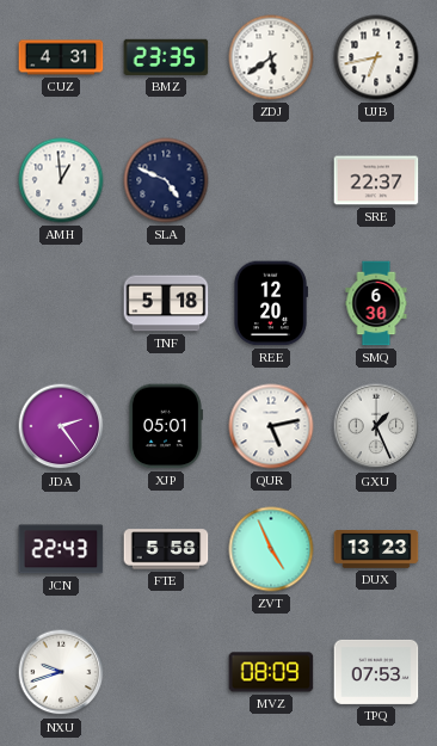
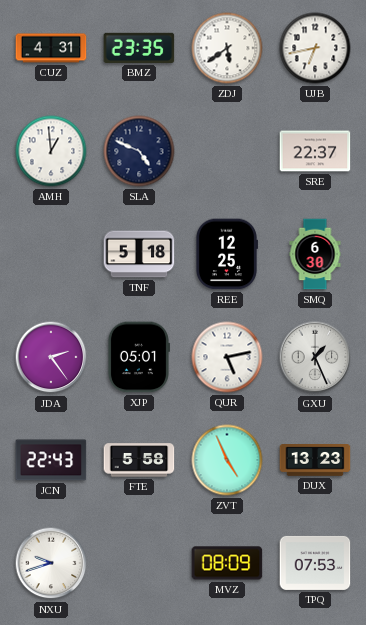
REE: 12:20 -> 12:25
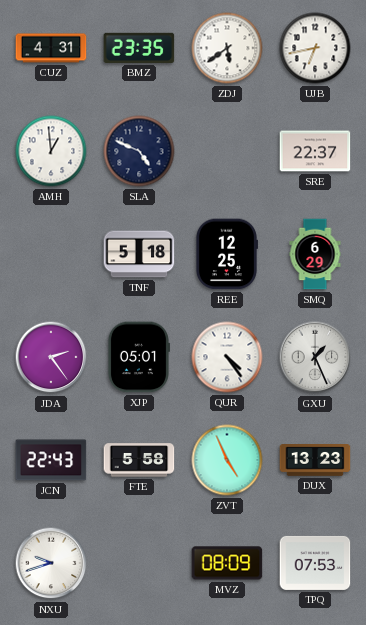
SMQ: 6:30 -> 6:29
QUR: 5:13 -> 4:24
